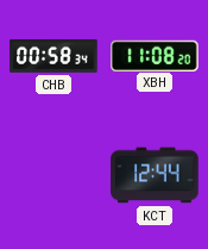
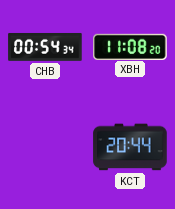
CHB: 00:58 -> 00:54
KCT: 12:44 -> 20:44
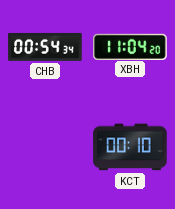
XBH: 11:08 -> 11:04
KCT: 20:44 -> 00:10
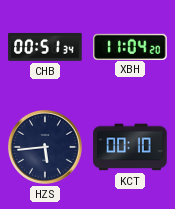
CHB: 00:54 -> 00:51
HZS: none -> 5:44
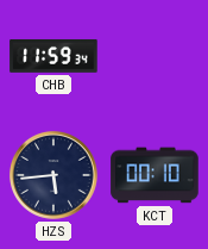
CHB: 00:51 -> 11:59
XBH: 11:04 -> none
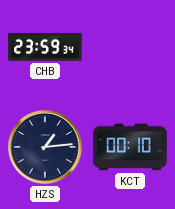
CHB: 11:59 -> 23:59
HZS: 5:44 -> 1:14
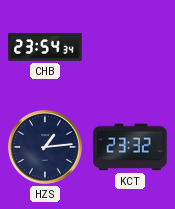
CHB: 23:59 -> 23:54
KCT: 00:10 -> 23:32
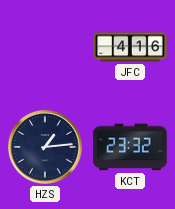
CHB: 23:54 -> none
JFC: none -> 4:16
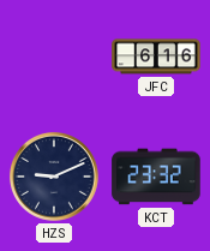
JFC: 4:16 -> 6:16
HZS: 1:14 -> 9:11
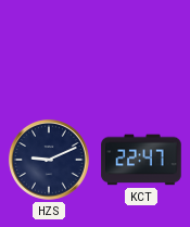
JFC: 6:16 -> none
KCT: 23:32 -> 22:47
